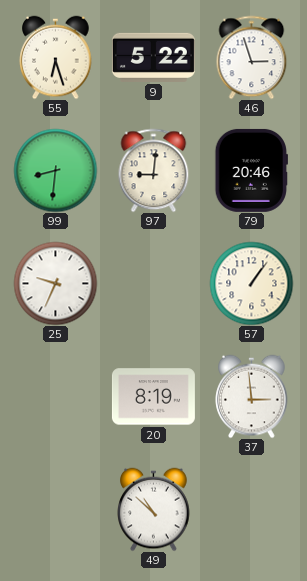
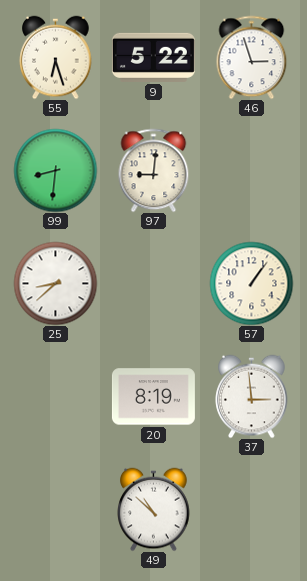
79: 20:46 -> none
25: 9:34 -> 8:38
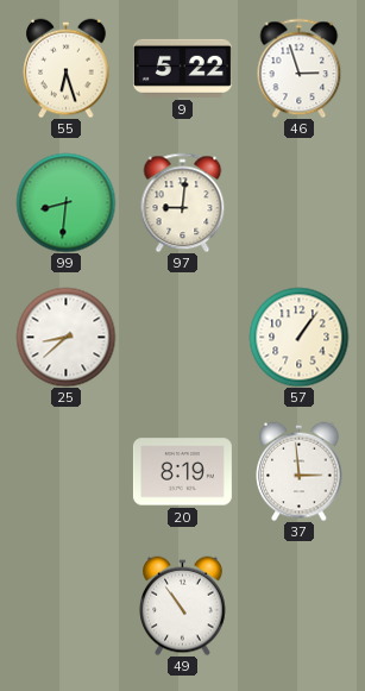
49: 10:52 -> 10:54
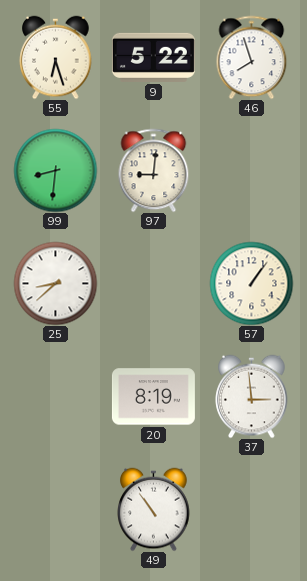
46: 2:57 -> 7:57
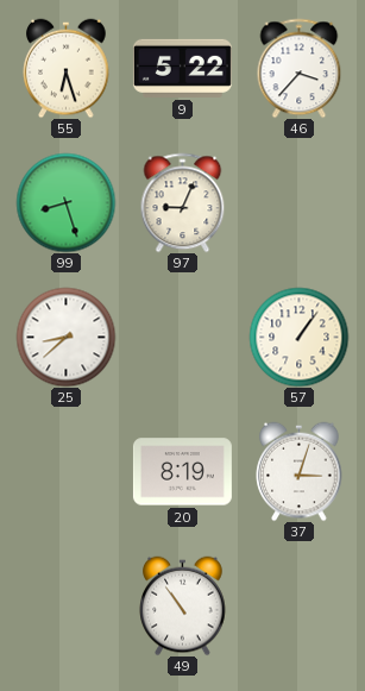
46: 7:57 -> 3:37
99: 8:31 -> 8:27
97: 9:01 -> 9:04
37: 2:59 -> 3:03
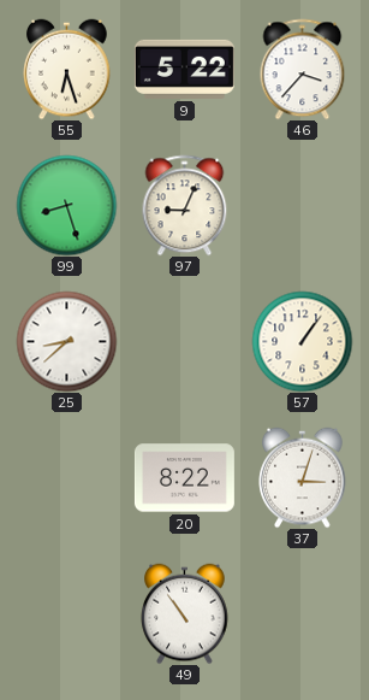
20: 8:19 -> 8:22
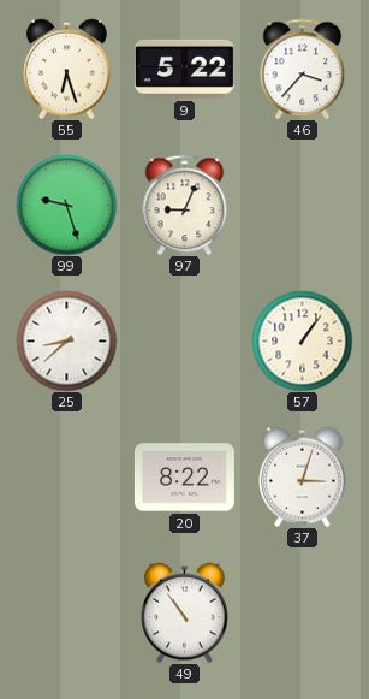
99: 8:27 -> 9:27
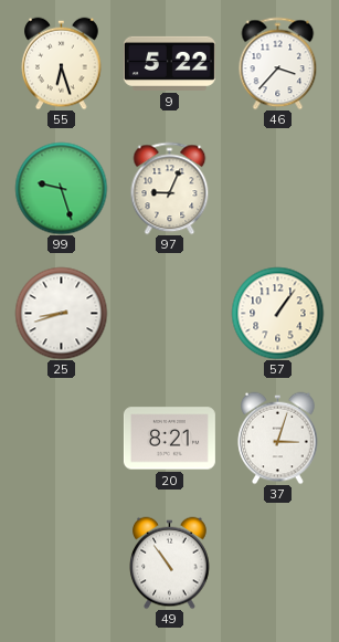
25: 8:38 -> 8:42
20: 8:22 -> 8:21
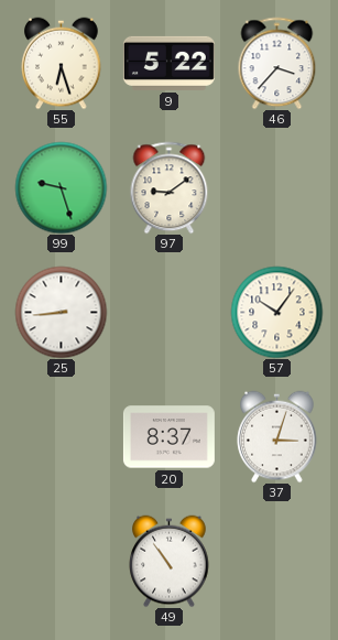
97: 9:04 -> 9:09
25: 8:42 -> 8:44
57: 1:06 -> 10:06
20: 8:21 -> 8:37
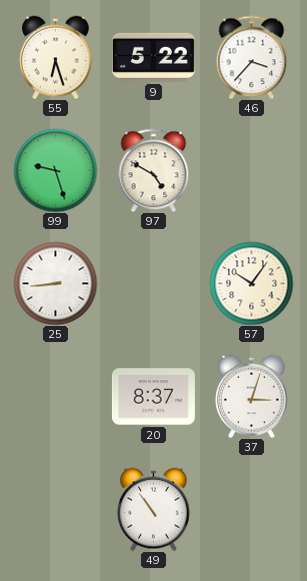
97: 9:09 -> 4:50
